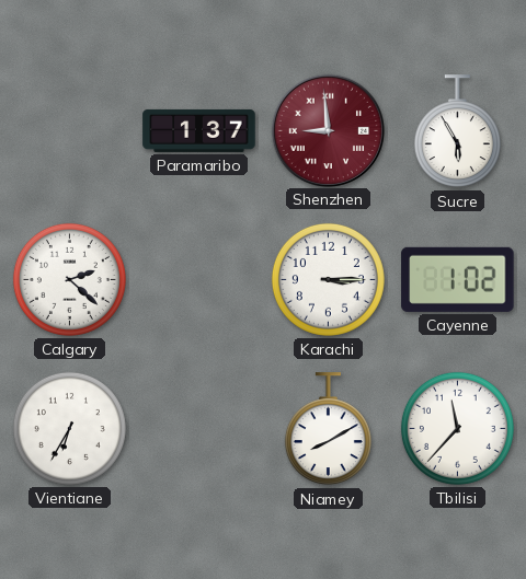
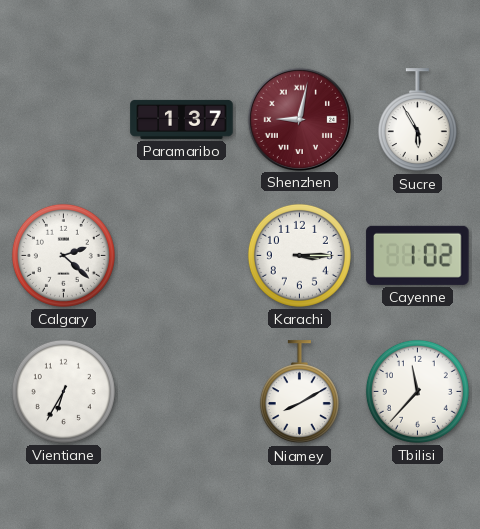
Shenzhen: 8:59 -> 9:02
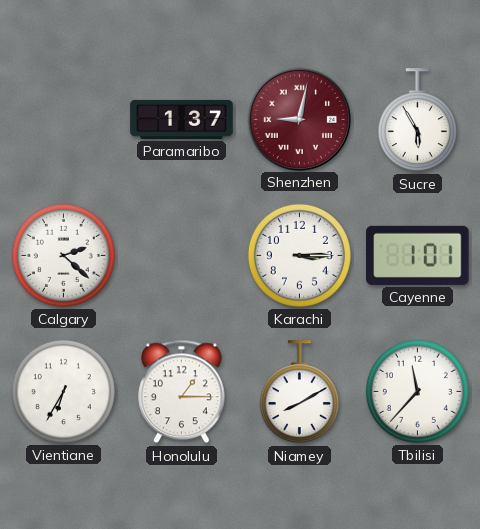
Cayenne: 1:02 -> 1:01
Honolulu: none -> 1:15
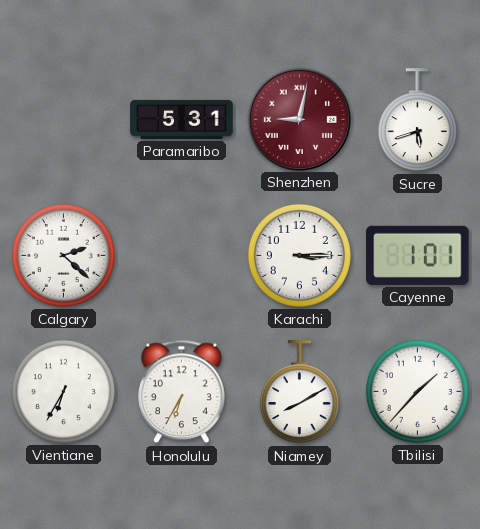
Paramaribo: 1:37 -> 5:31
Sucre: 5:55 -> 5:42
Honolulu: 1:15 -> 6:35
Tbilisi: 11:37 -> 1:37
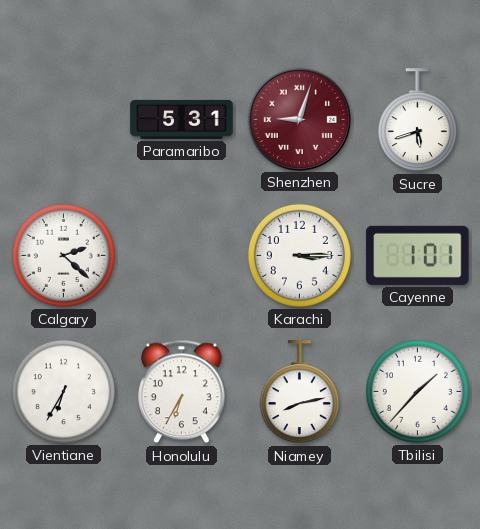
Shenzhen: 9:02 -> 9:03
Niamey: 8:10 -> 8:13
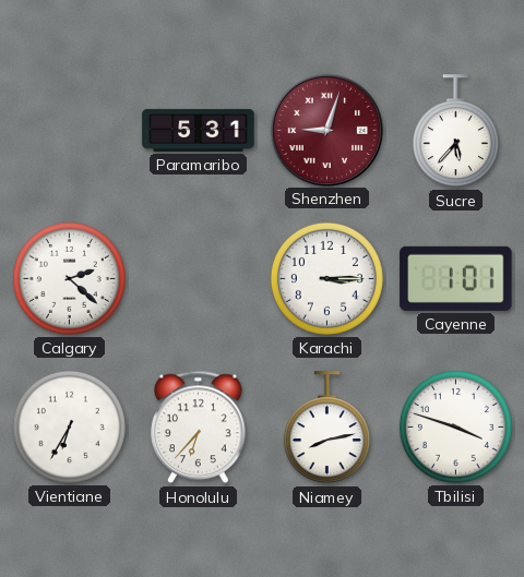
Sucre: 5:42 -> 5:37
Honolulu: 6:35 -> 6:37
Tbilisi: 1:37 -> 3:48
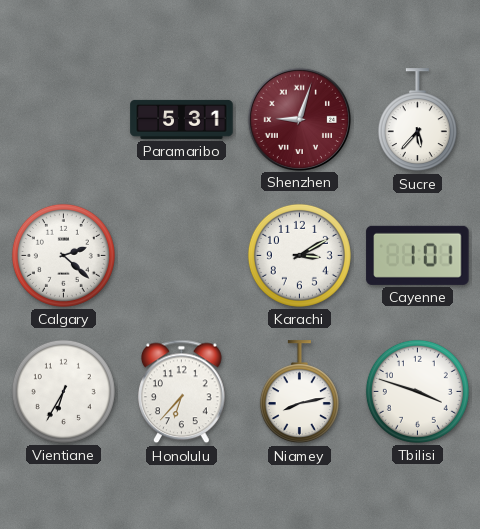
Karachi: 3:15 -> 3:10
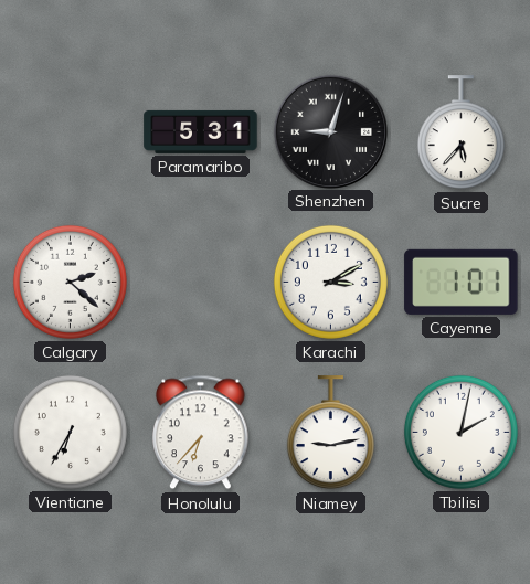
Shenzhen dial: burgundy -> black
Niamey: 8:13 -> 9:13
Tbilisi: 3:48 -> 2:02
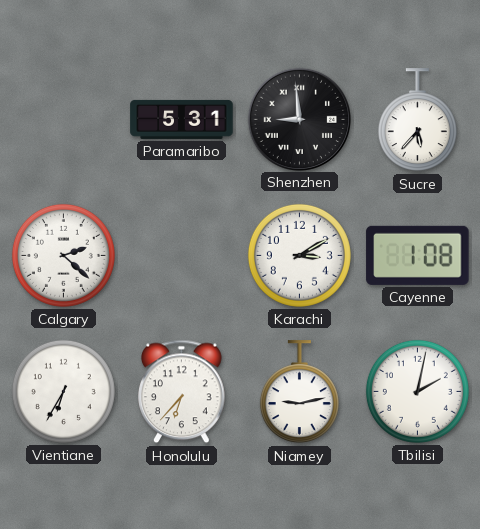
Shenzhen: 9:03 -> 8:59
Cayenne: 1:01 -> 1:08
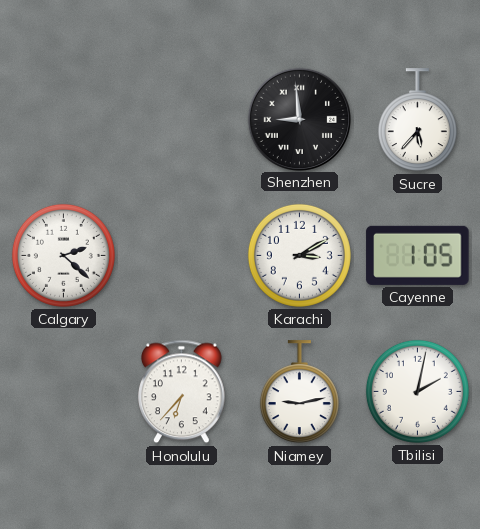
Paramaribo: 5:31 -> none
Cayenne: 1:08 -> 1:05
Vientiane: 6:35 -> none
